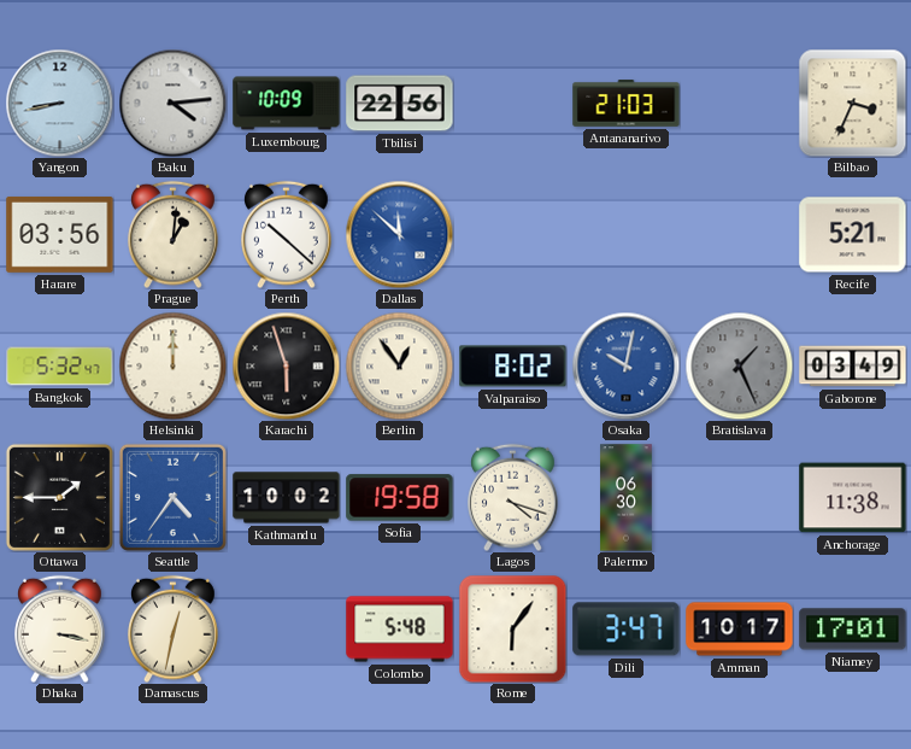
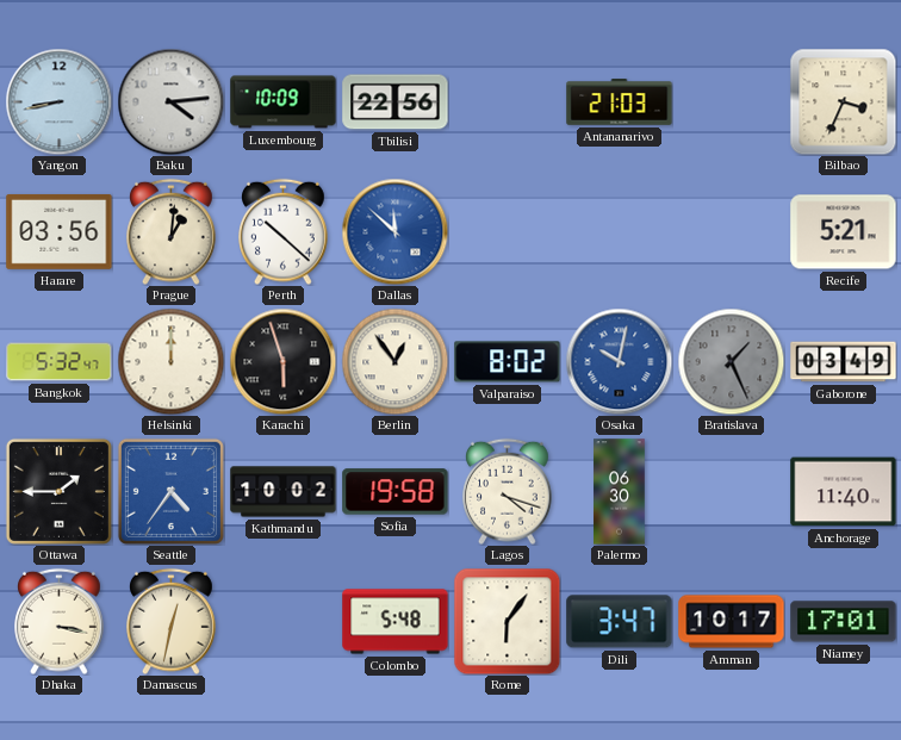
Anchorage: 11:38 -> 11:40
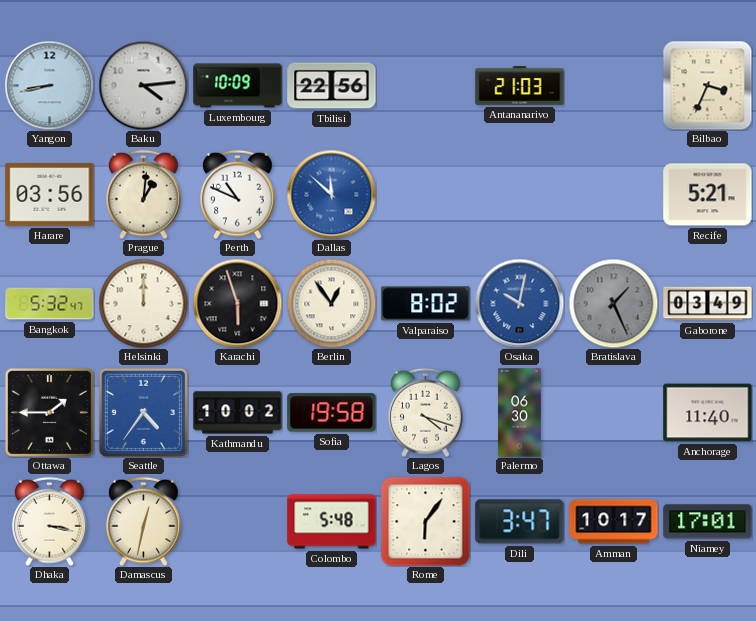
Perth: 10:22 -> 10:49
